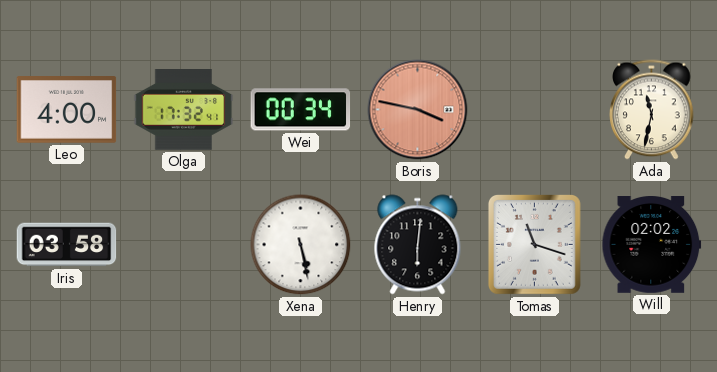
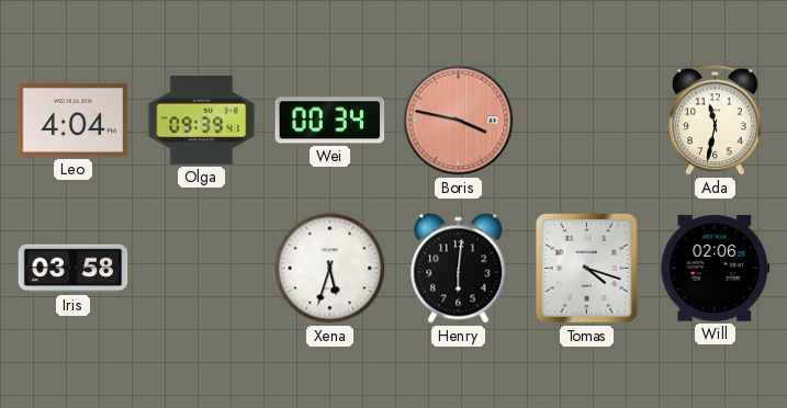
Leo: 4:00 -> 4:04
Olga: 17:32 -> 09:39
Xena: 5:28 -> 5:33
Tomas: 11:18 -> 4:18
Will: 02:02 -> 02:06
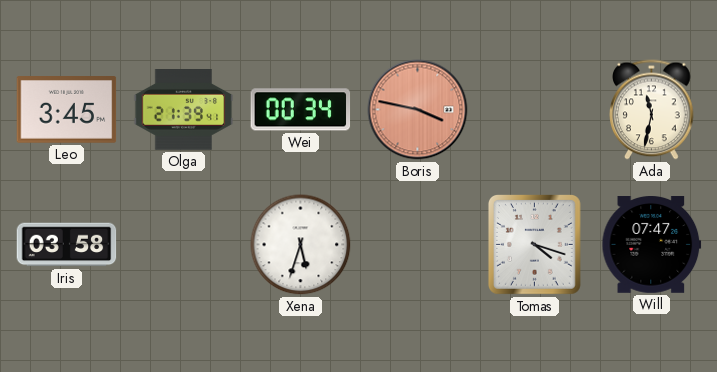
Leo: 4:04 -> 3:45
Olga: 09:39 -> 21:39
Henry: 6:01 -> none
Will: 02:06 -> 07:47
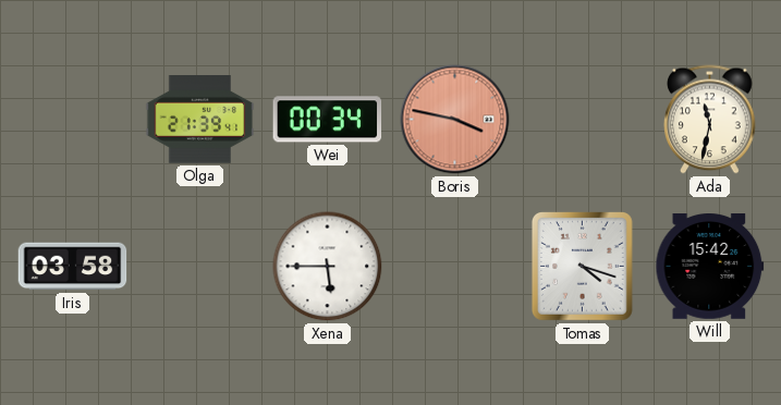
Leo: 3:45 -> none
Xena: 5:33 -> 5:45
Will: 07:47 -> 15:42
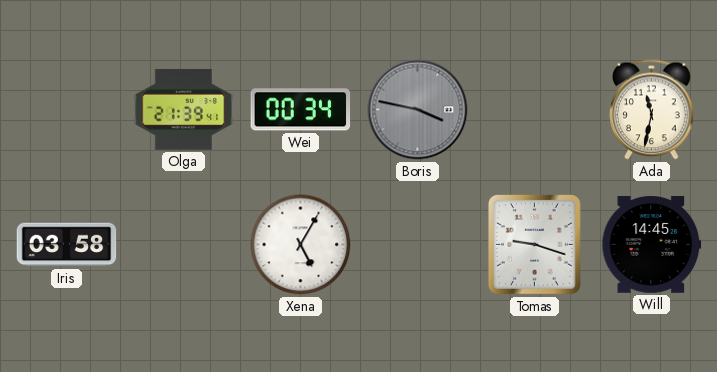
Boris dial: salmon -> grey
Xena: 5:45 -> 5:05
Tomas: 4:18 -> 9:18
Will: 15:42 -> 14:45
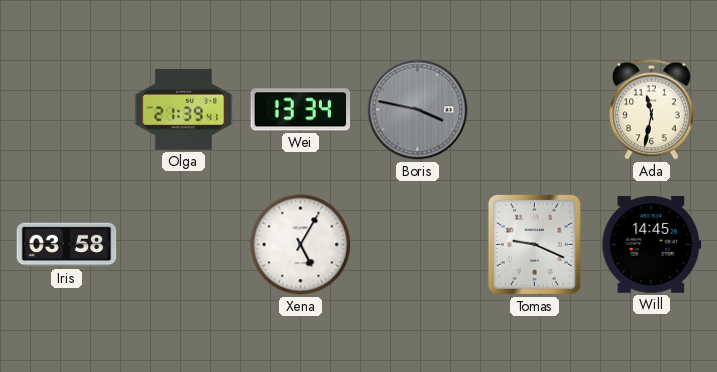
Wei: 00:34 -> 13:34
Tomas: 9:18 -> 9:19
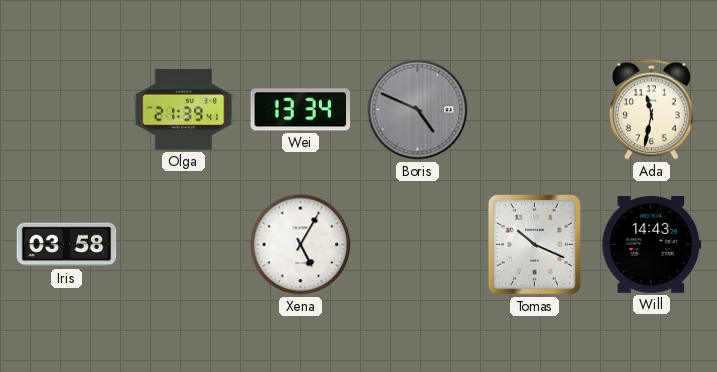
Boris: 3:47 -> 4:49
Tomas: 9:19 -> 10:19
Will: 14:45 -> 14:43
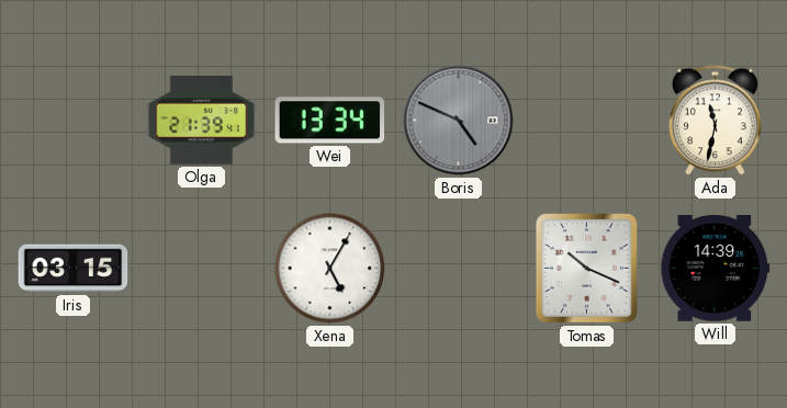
Iris: 03:58 -> 03:15
Will: 14:43 -> 14:39
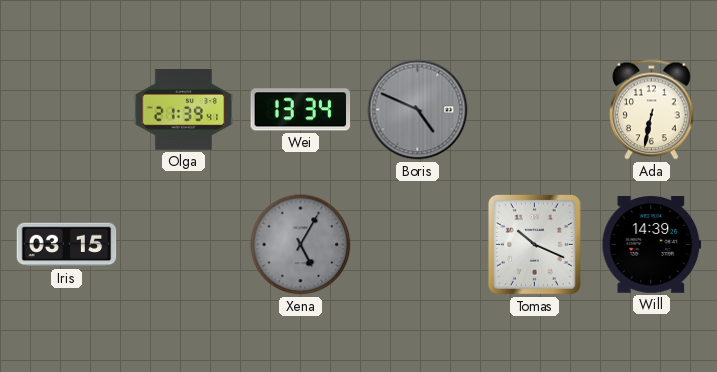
Ada: 11:32 -> 6:32
Xena dial: white -> grey
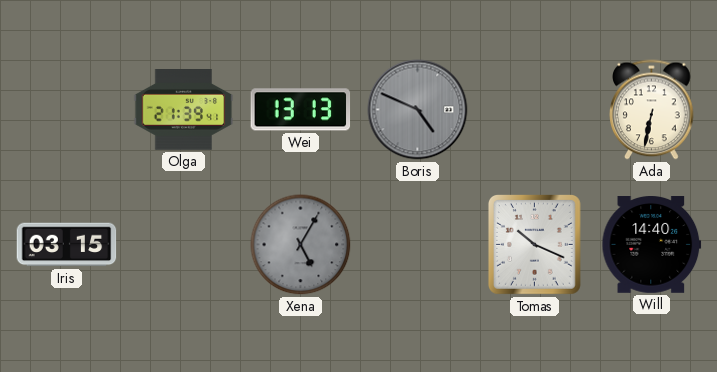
Wei: 13:34 -> 13:13
Will: 14:39 -> 14:40
